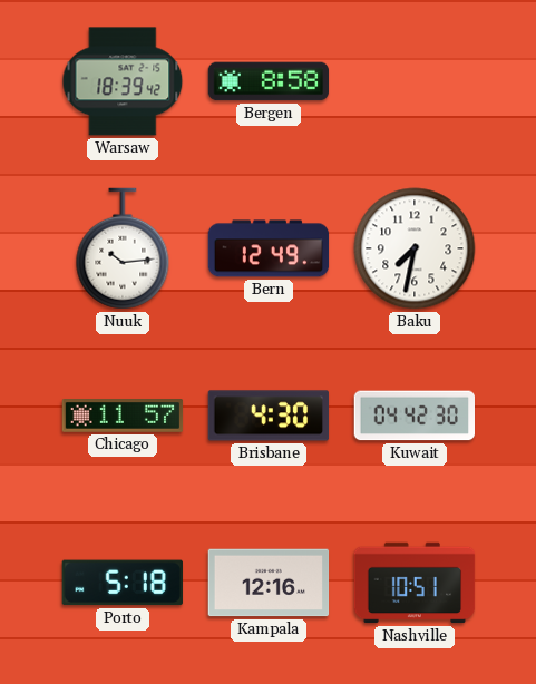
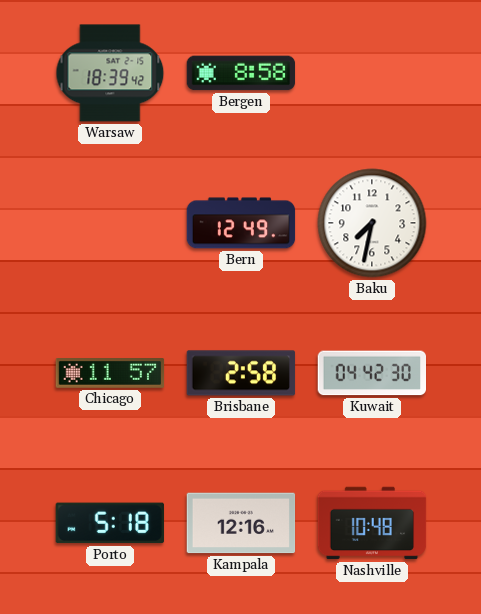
Nuuk: 10:14 -> none
Brisbane: 4:30 -> 2:58
Nashville: 10:51 -> 10:48
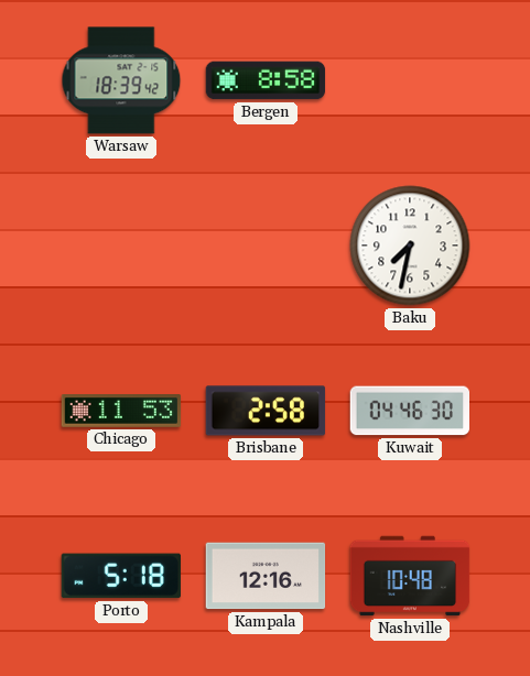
Bern: 12:49 -> none
Chicago: 11:57 -> 11:53
Kuwait: 04:42 -> 04:46
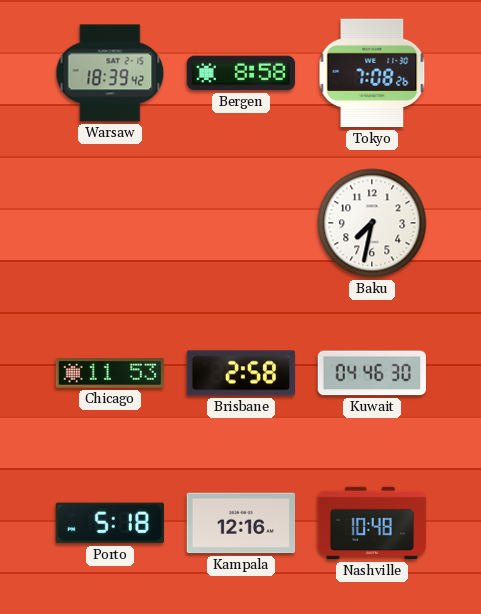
Tokyo: none -> 7:08
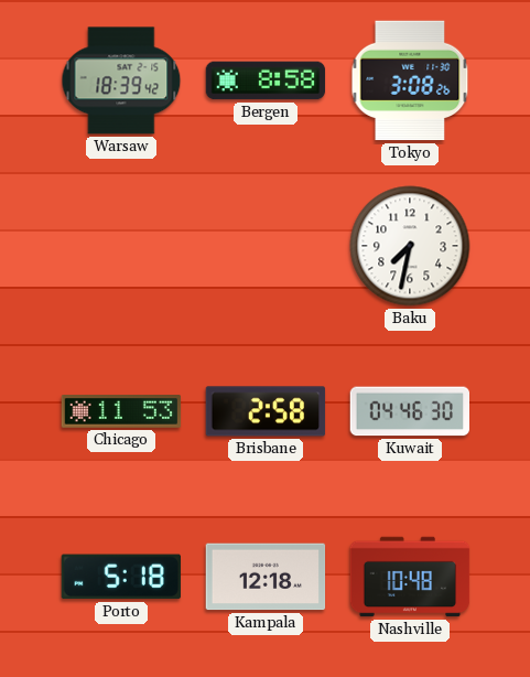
Tokyo: 7:08 -> 3:08
Kampala: 12:16 -> 12:18
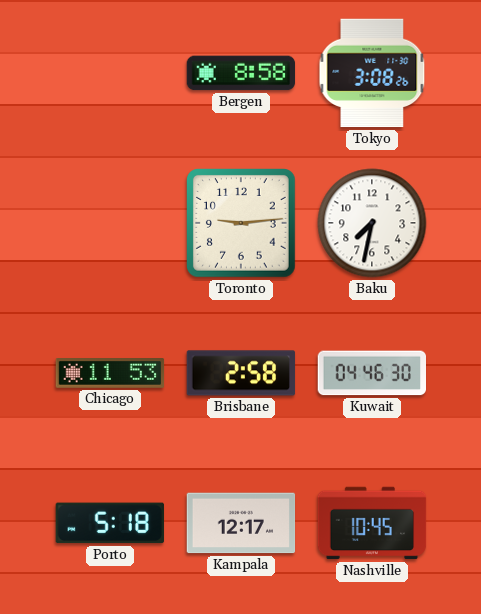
Warsaw: 18:39 -> none
Toronto: none -> 9:14
Kampala: 12:18 -> 12:17
Nashville: 10:48 -> 10:45
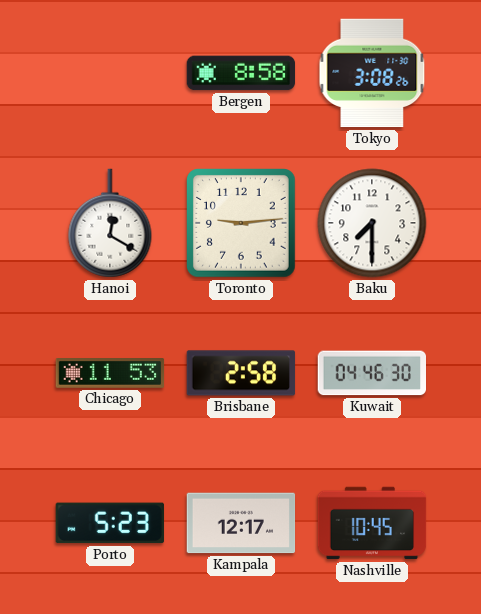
Hanoi: none -> 12:20
Baku: 7:32 -> 7:30
Porto: 5:18 -> 5:23
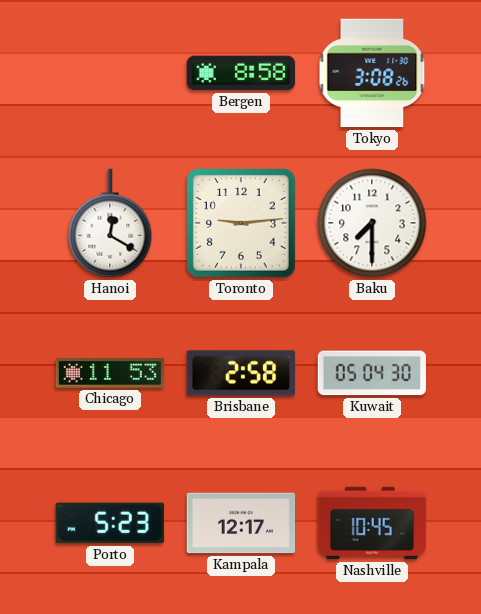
Kuwait: 04:46 -> 05:04
